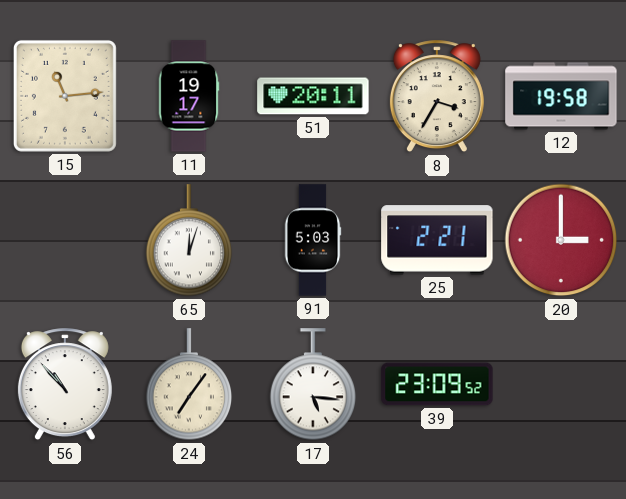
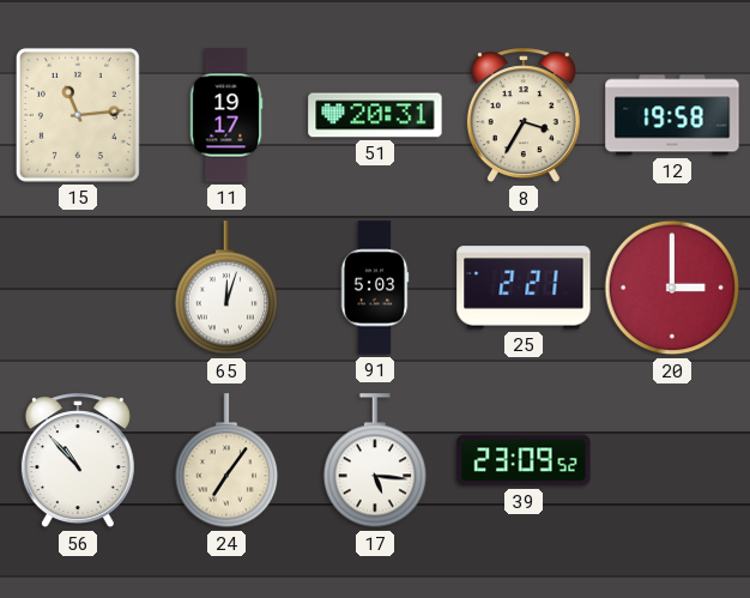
51: 20:11 -> 20:31
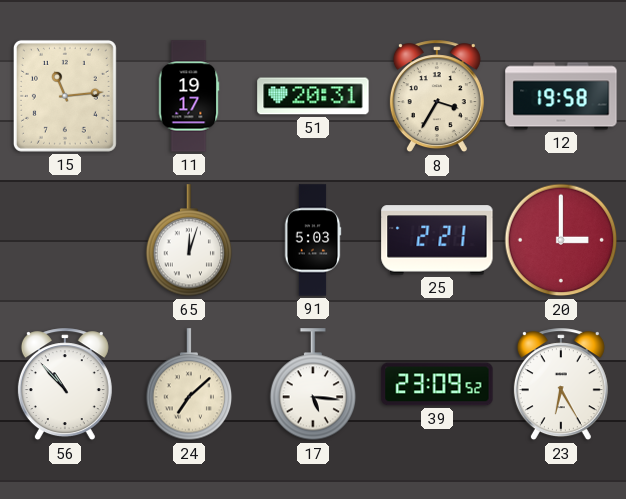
24: 7:06 -> 7:08
23: none -> 6:25
